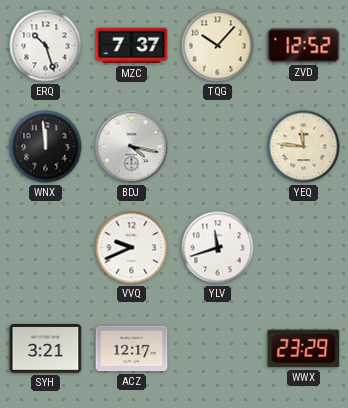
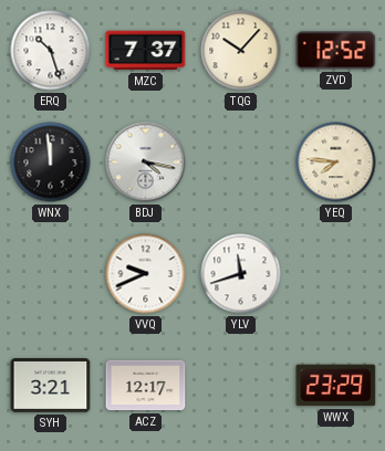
YEQ: 11:46 -> 7:46
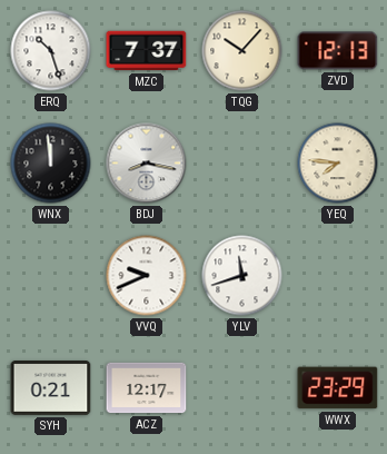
ZVD: 12:52 -> 12:13
BDJ: 4:17 -> 8:17
SYH: 3:21 -> 0:21
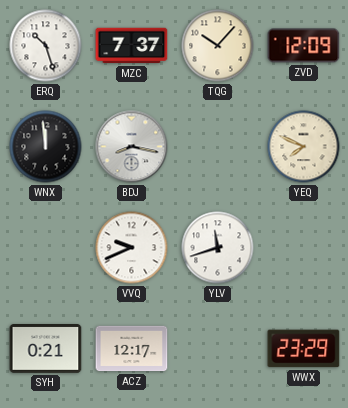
ZVD: 12:13 -> 12:09
YEQ: 7:46 -> 7:49
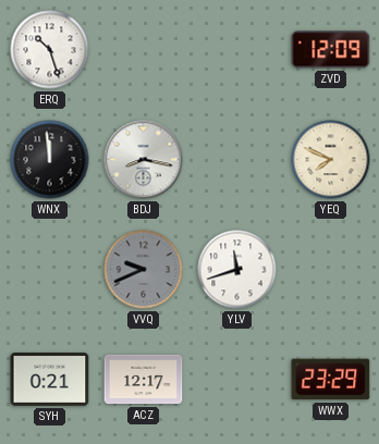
MZC: 7:37 -> none
TQG: 10:07 -> none
VVQ dial: white -> grey
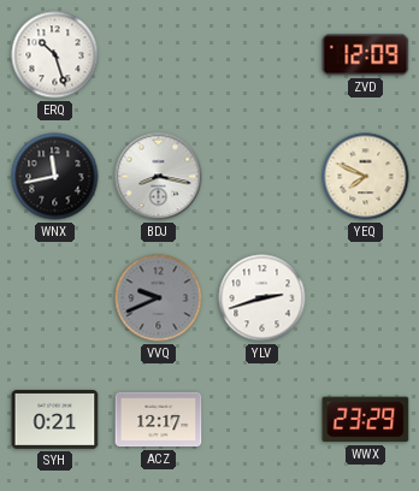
WNX: 11:59 -> 11:43
YLV: 11:42 -> 2:42
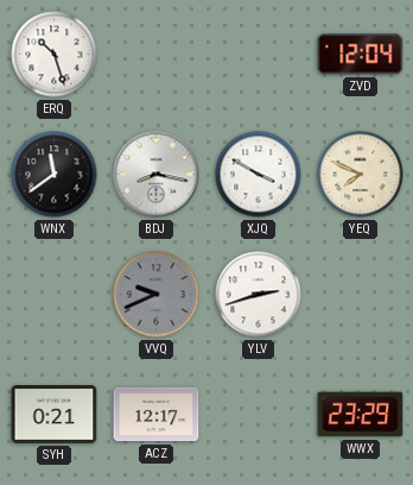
ZVD: 12:09 -> 12:04
WNX: 11:43 -> 11:39
XJQ: none -> 3:50
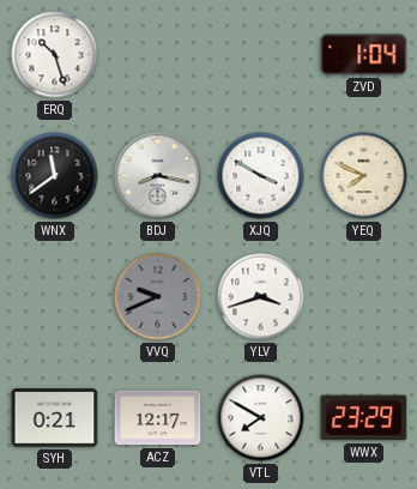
ZVD: 12:04 -> 1:04
YLV: 2:42 -> 3:42
VTL: none -> 7:50
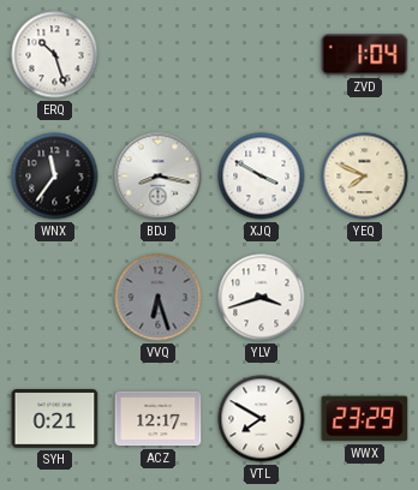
WNX: 11:39 -> 11:36
VVQ: 9:41 -> 6:27
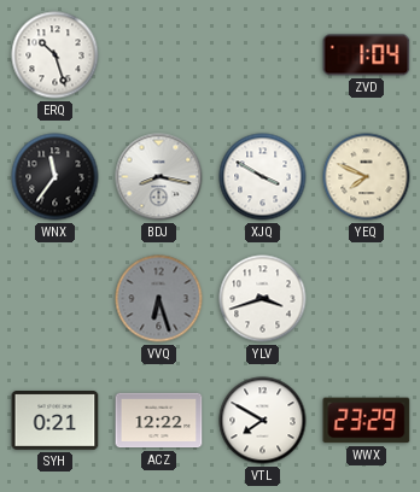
ACZ: 12:17 -> 12:22
